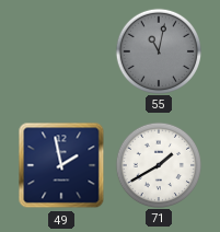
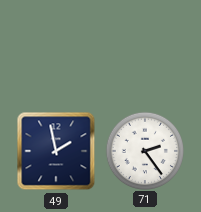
55: 11:02 -> none
71: 1:40 -> 2:24
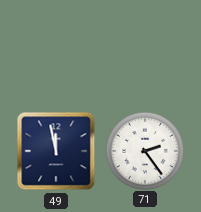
49: 1:58 -> 11:58
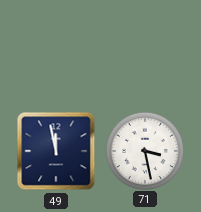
71: 2:24 -> 3:28
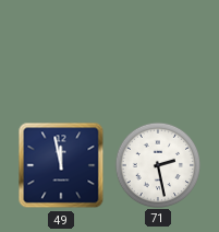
71: 3:28 -> 2:28
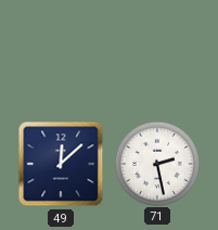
49: 11:58 -> 12:08
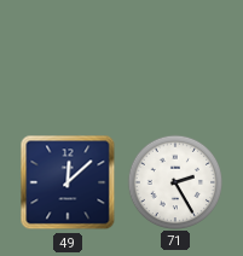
71: 2:28 -> 2:25
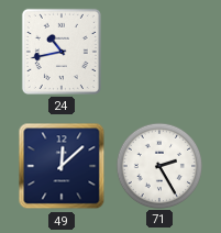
24: none -> 10:43
